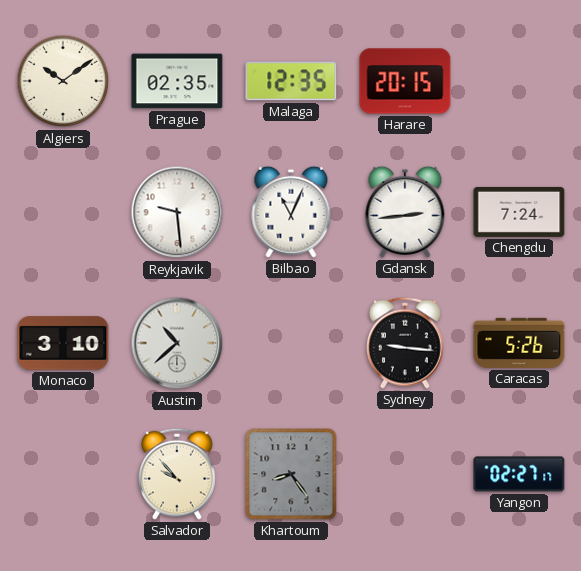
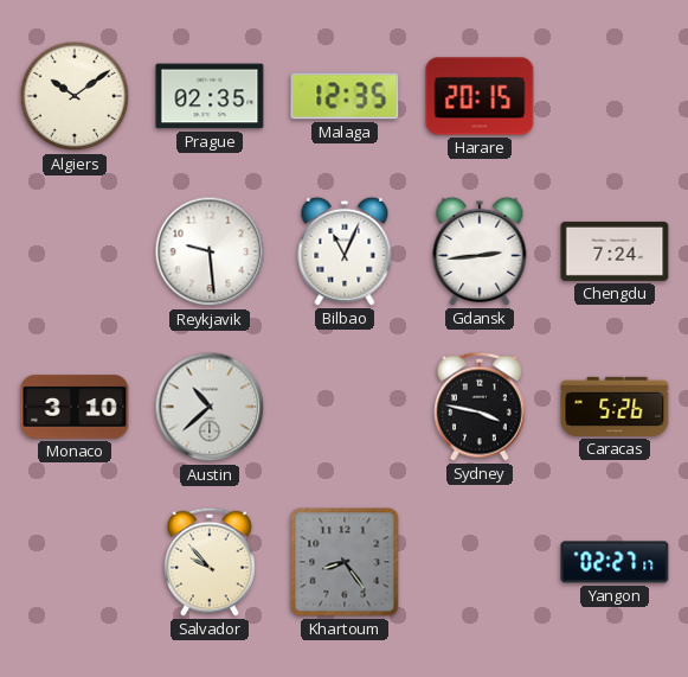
Sydney: 9:16 -> 3:47
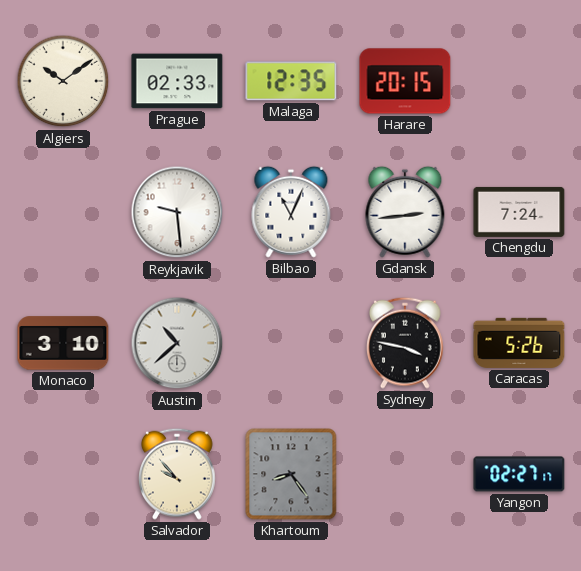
Prague: 02:35 -> 02:33
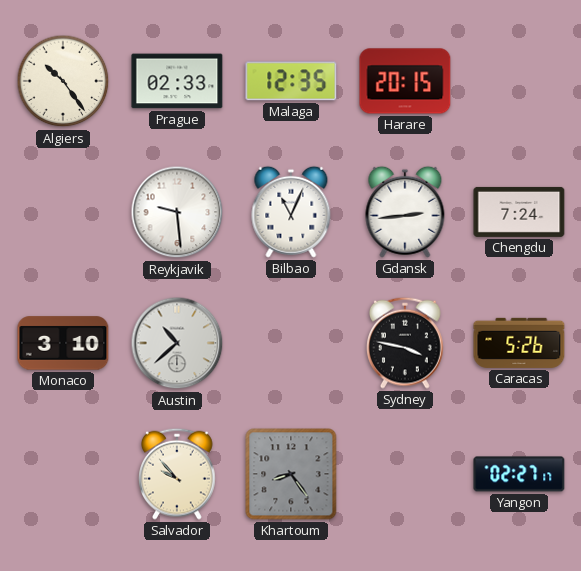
Algiers: 10:09 -> 10:24
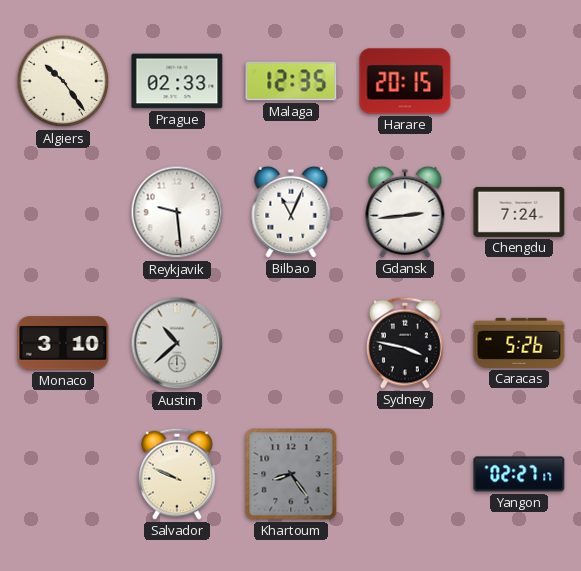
Salvador: 9:53 -> 9:49
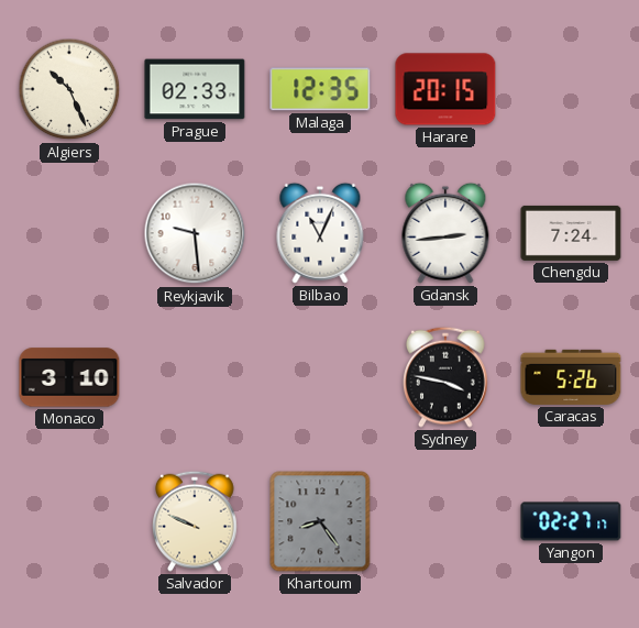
Algiers: 10:24 -> 10:26
Austin: 10:38 -> none
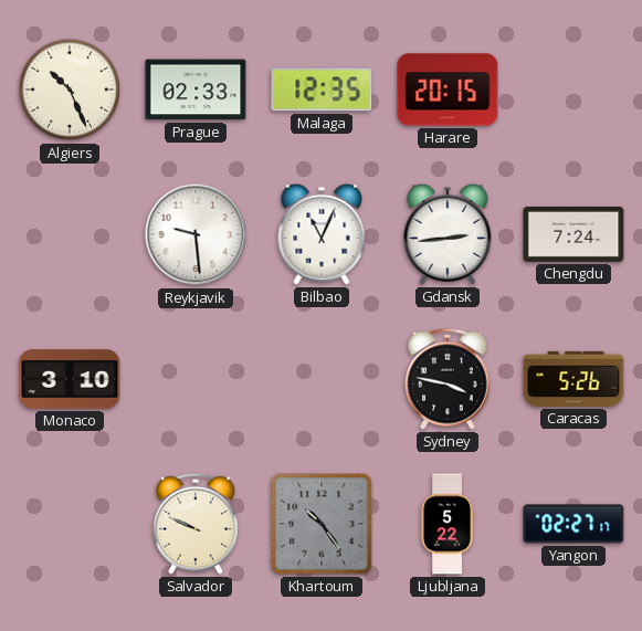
Khartoum: 8:24 -> 10:24
Ljubljana: none -> 5:22
